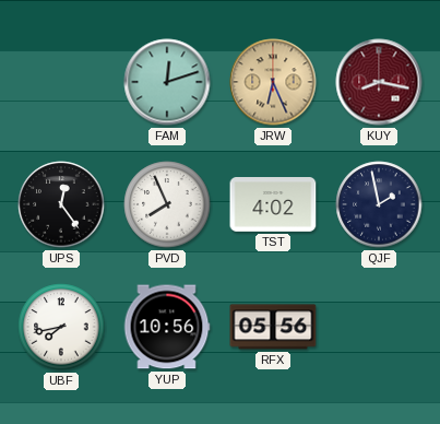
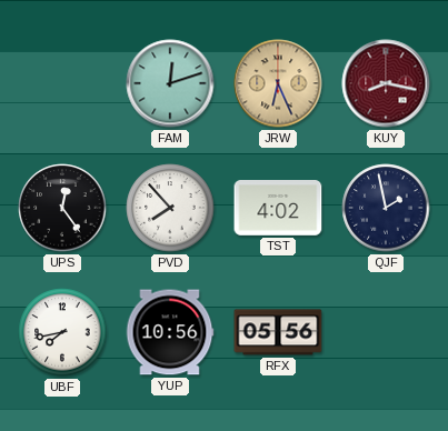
PVD: 7:56 -> 7:53
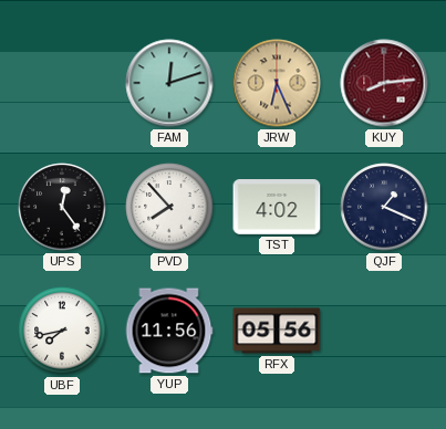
KUY: 8:17 -> 8:14
QJF: 1:58 -> 1:19
YUP: 10:56 -> 11:56
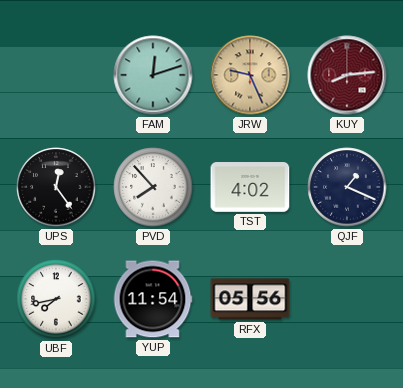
JRW: 6:26 -> 9:26
YUP: 11:56 -> 11:54
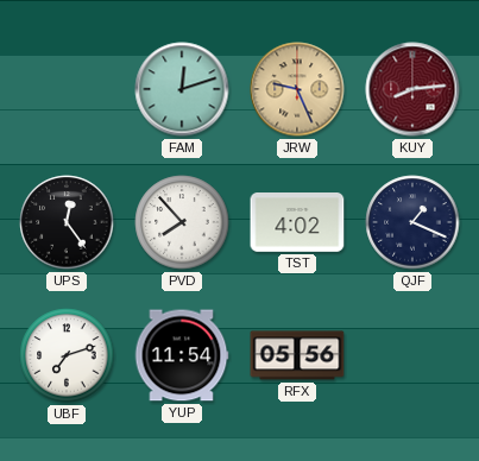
UBF: 7:43 -> 7:12
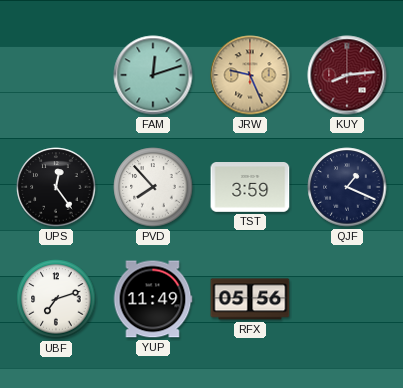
TST: 4:02 -> 3:59
YUP: 11:54 -> 11:49
